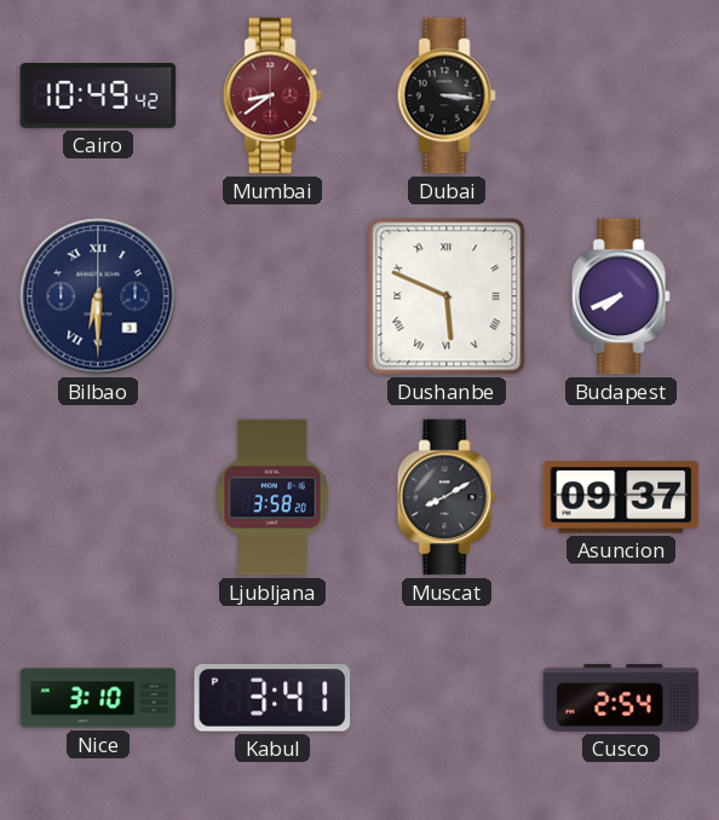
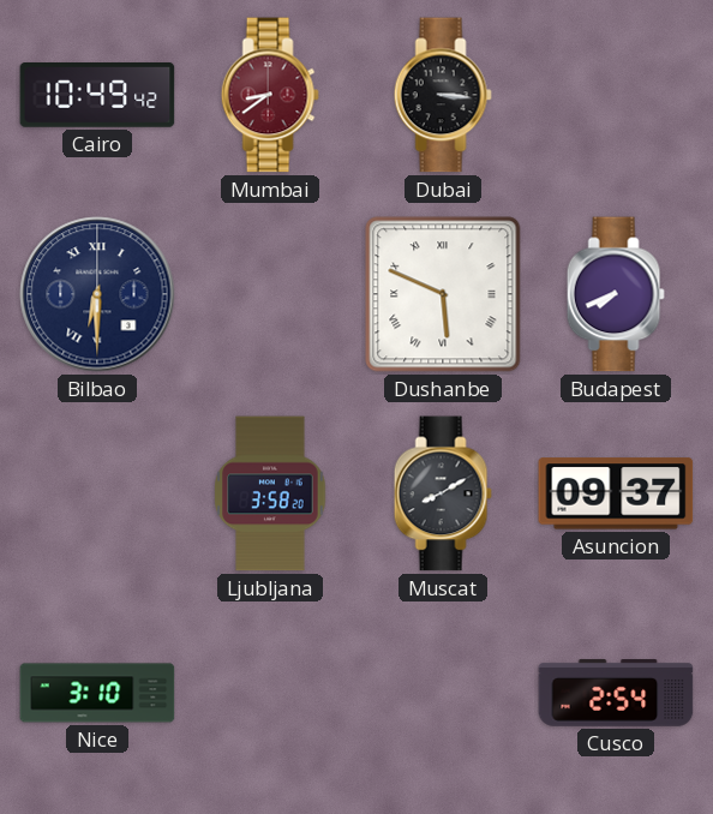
Kabul: 3:41 -> none
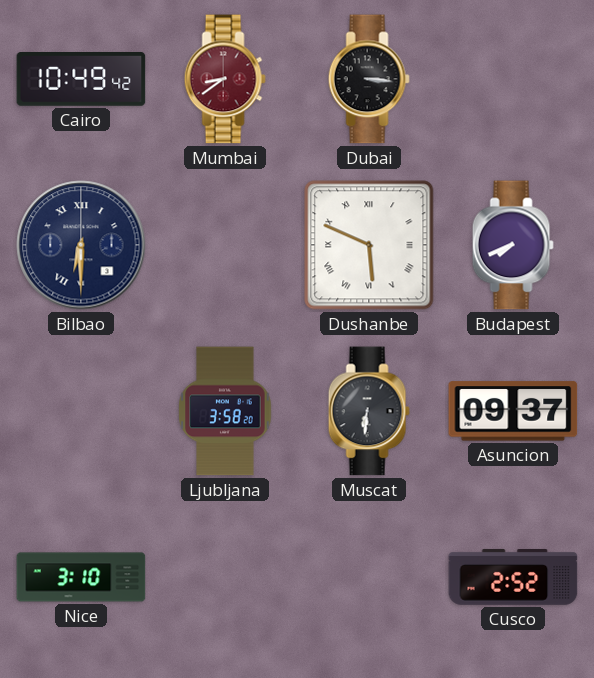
Muscat: 8:10 -> 6:31
Cusco: 2:54 -> 2:52
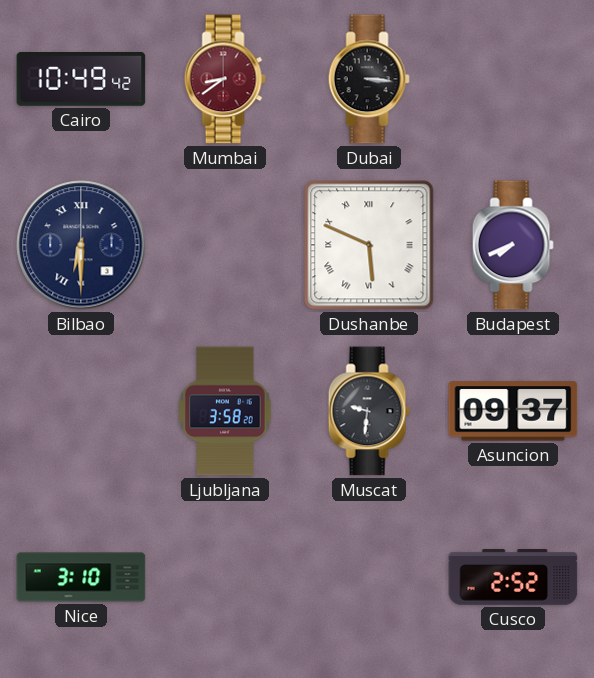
Muscat: 6:31 -> 9:31
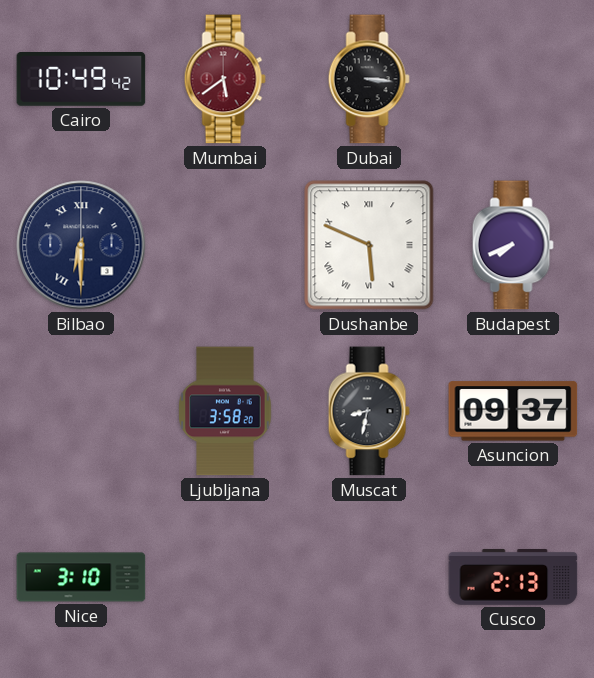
Mumbai: 8:39 -> 5:39
Muscat: 9:31 -> 8:32
Cusco: 2:52 -> 2:13
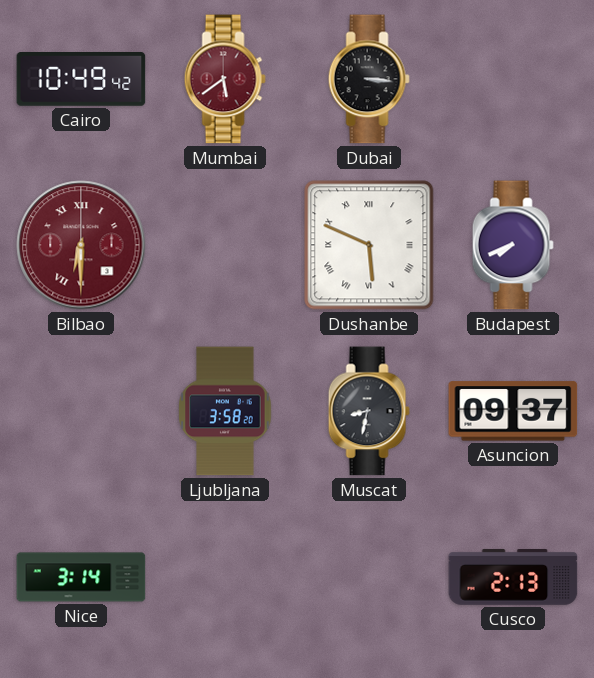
Bilbao dial: navy -> burgundy
Nice: 3:10 -> 3:14
